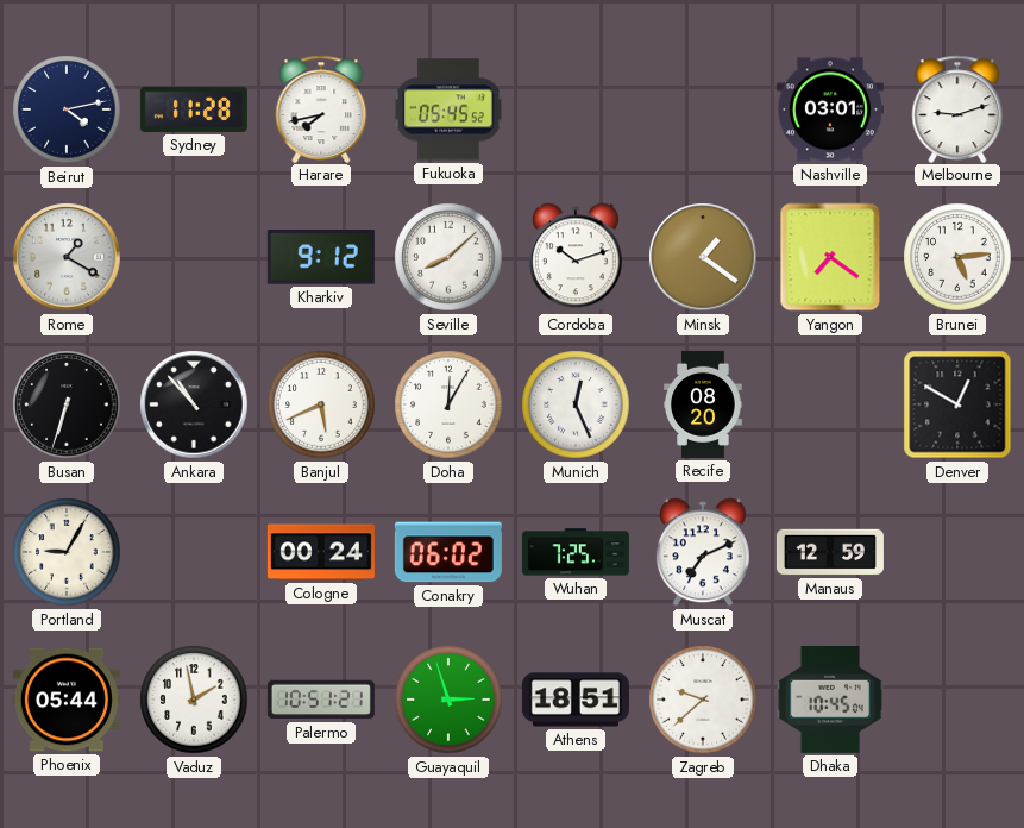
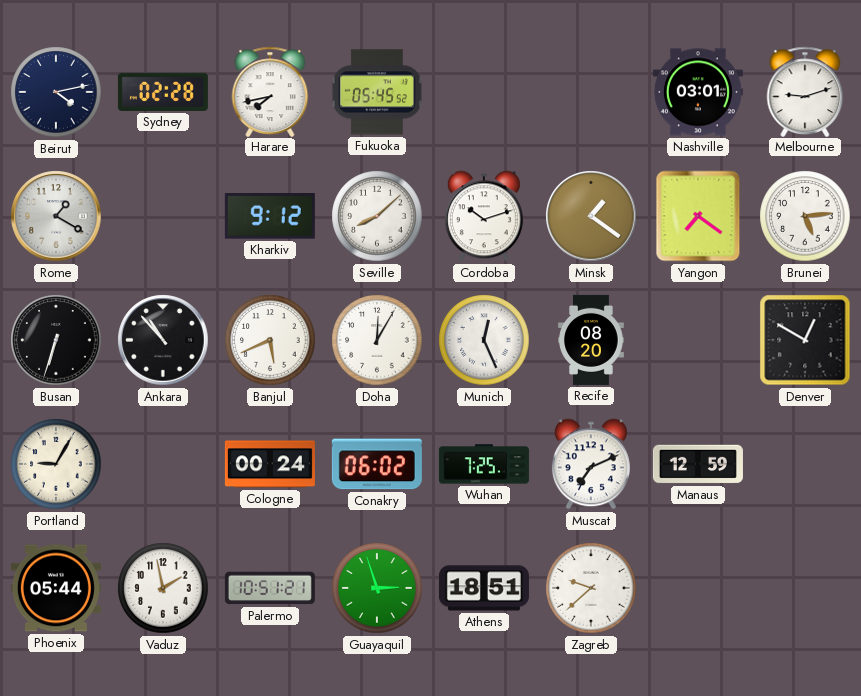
Sydney: 11:28 -> 02:28
Dhaka: 10:45 -> none
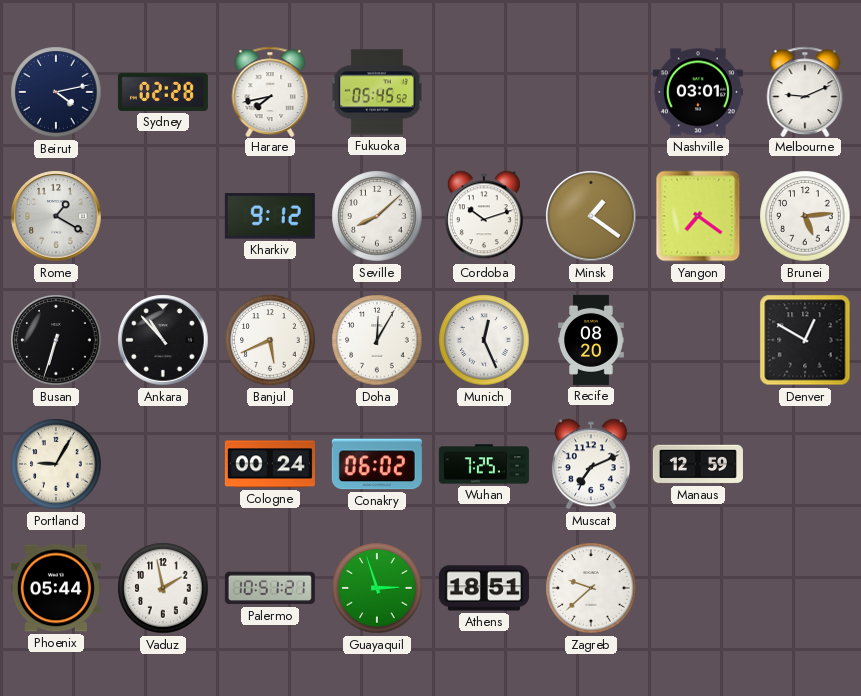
Melbourne: 9:12 -> 9:11
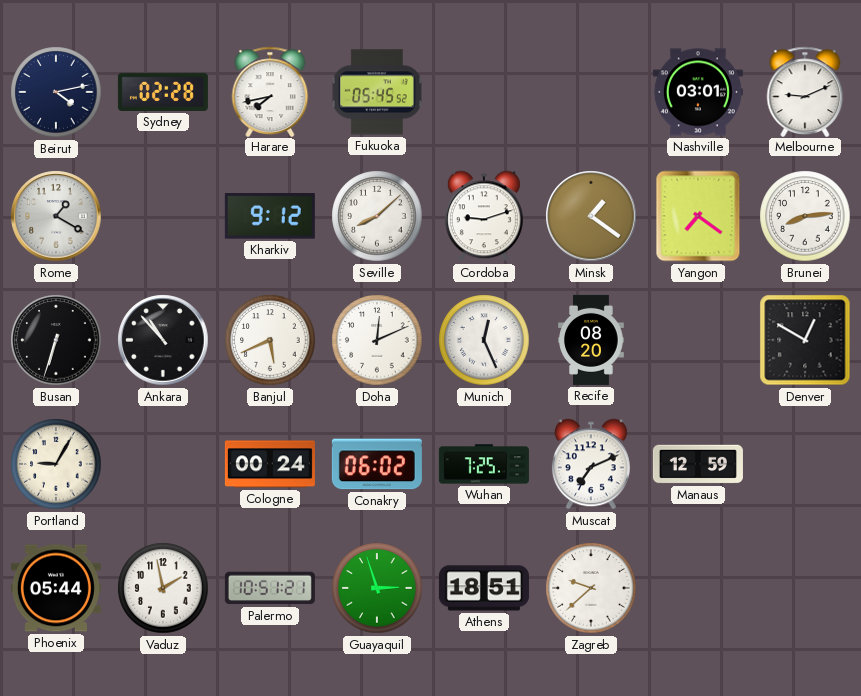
Cordoba: 10:12 -> 9:12
Brunei: 5:14 -> 8:14
Doha: 12:05 -> 12:11
